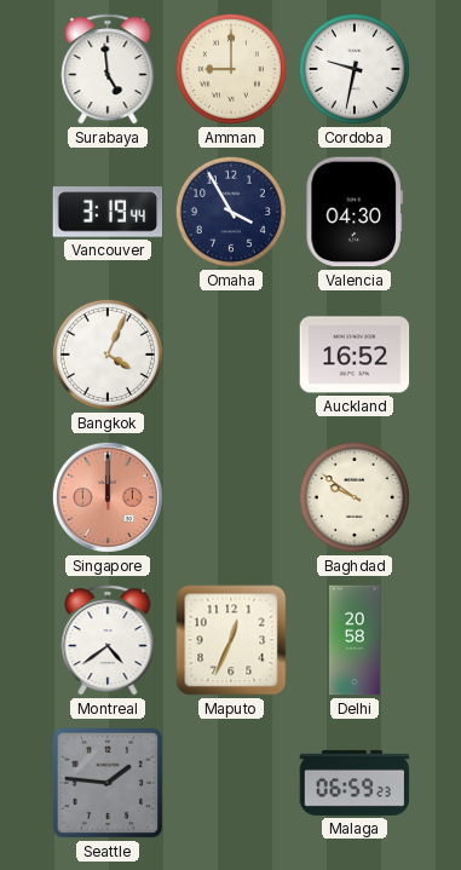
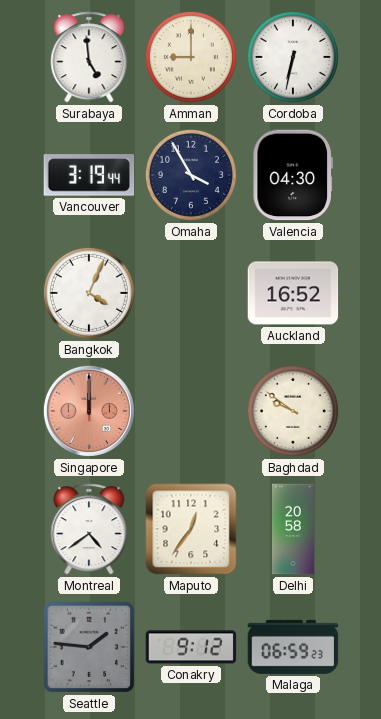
Cordoba: 9:32 -> 6:32
Maputo: 12:34 -> 12:36
Conakry: none -> 9:12
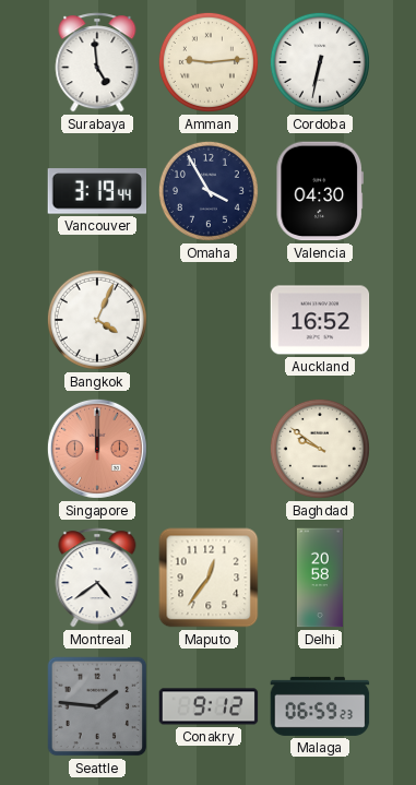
Amman: 9:00 -> 9:14
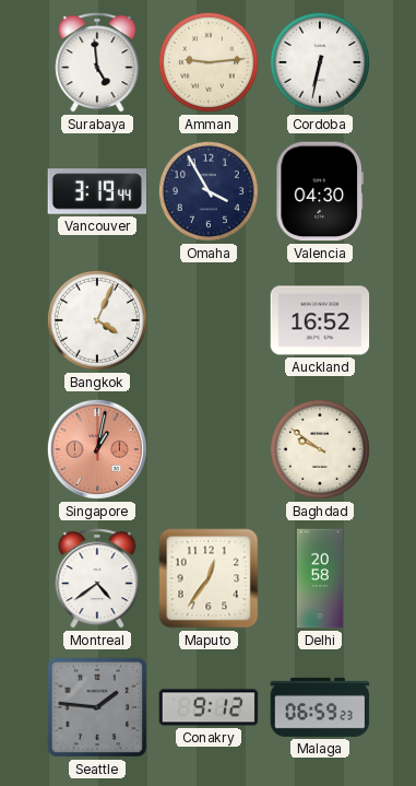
Singapore: 12:00 -> 1:02
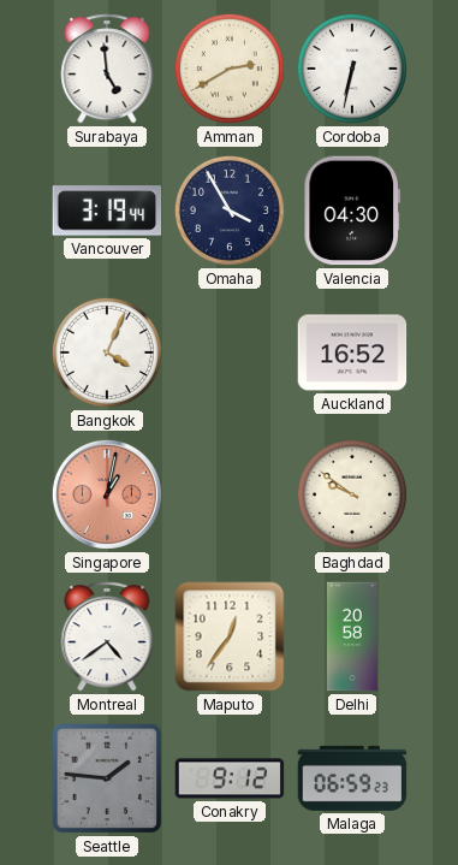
Amman: 9:14 -> 2:40
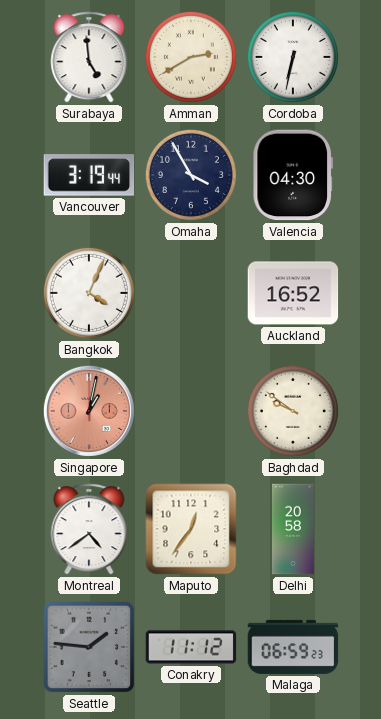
Conakry: 9:12 -> 11:12
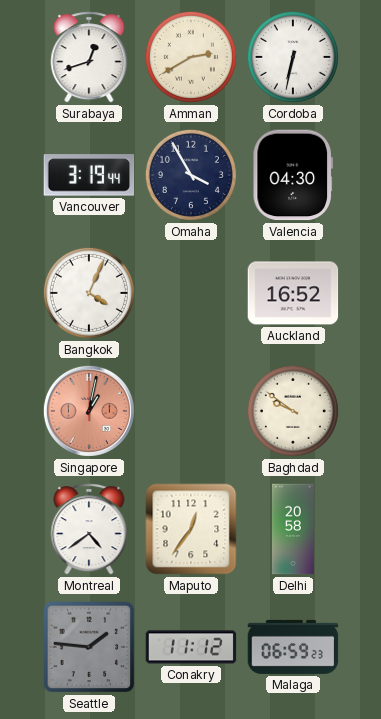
Surabaya: 4:59 -> 12:42
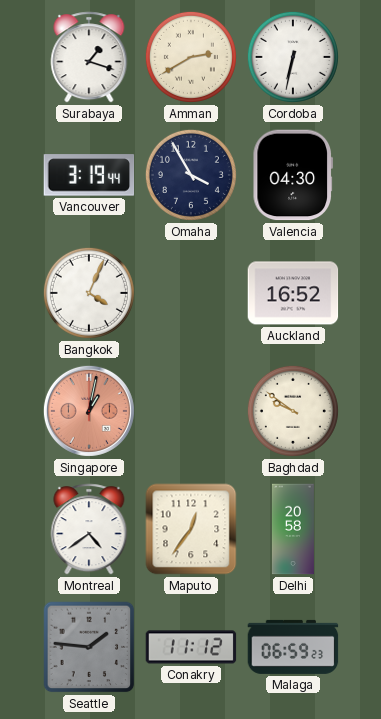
Surabaya: 12:42 -> 1:18
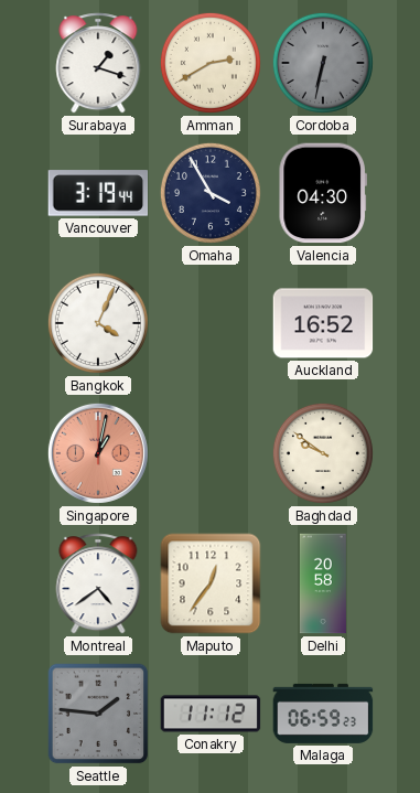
Cordoba dial: white -> grey
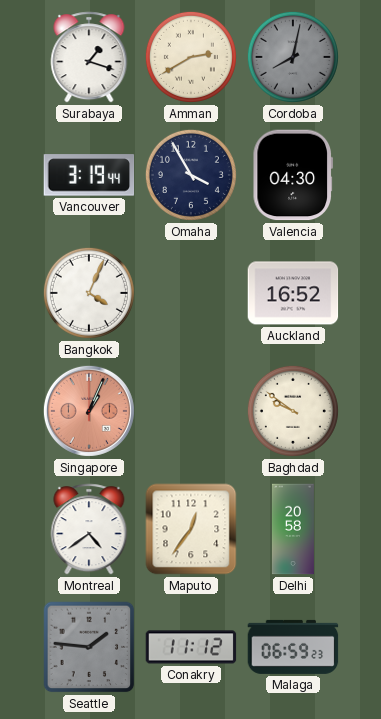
Cordoba: 6:32 -> 8:02
Singapore: 1:02 -> 1:04
